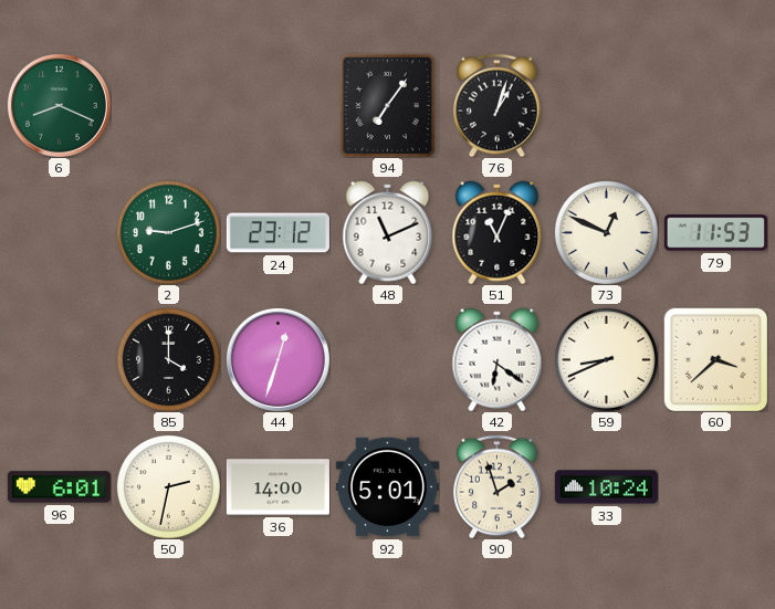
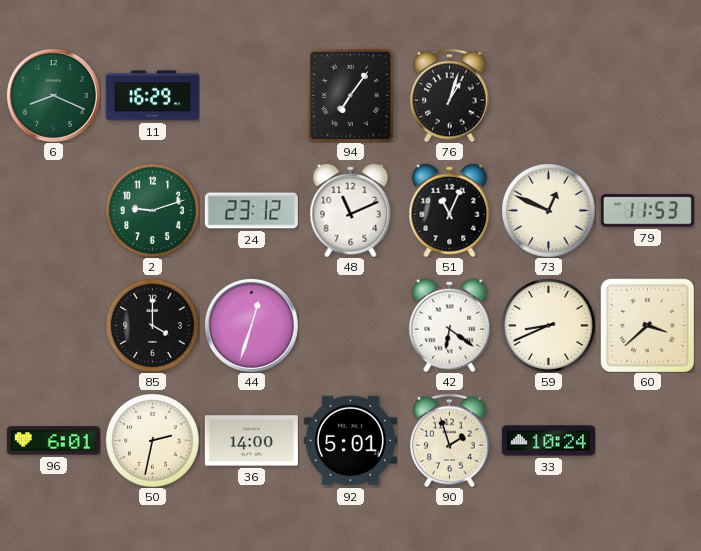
11: none -> 16:29
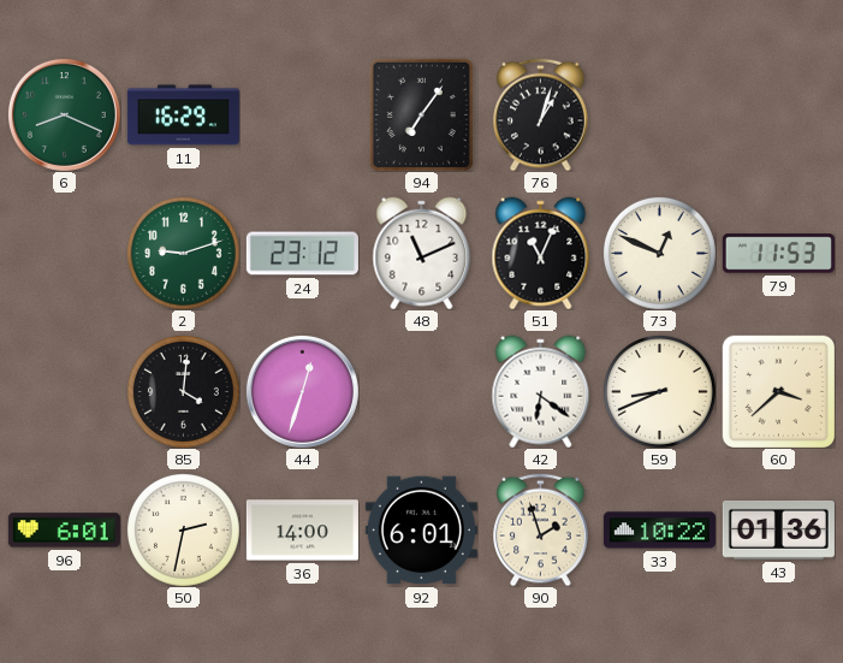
85: 4:00 -> 4:01
92: 5:01 -> 6:01
33: 10:24 -> 10:22
43: none -> 01:36
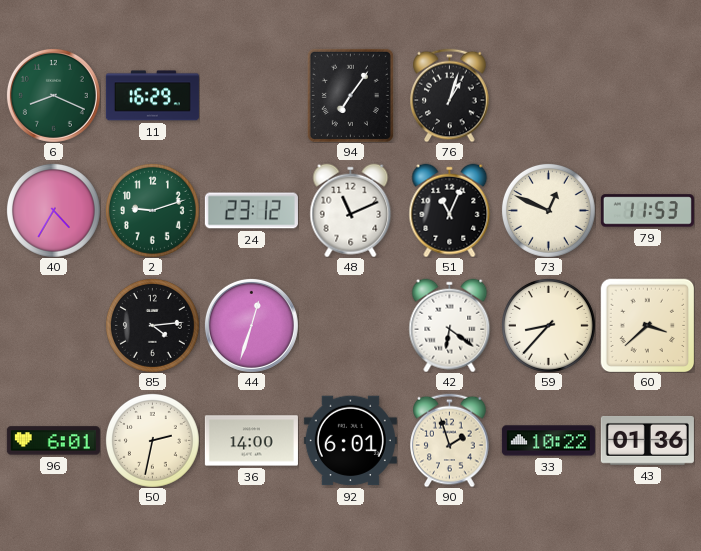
40: none -> 4:35
85: 4:01 -> 4:14
59: 8:41 -> 8:37
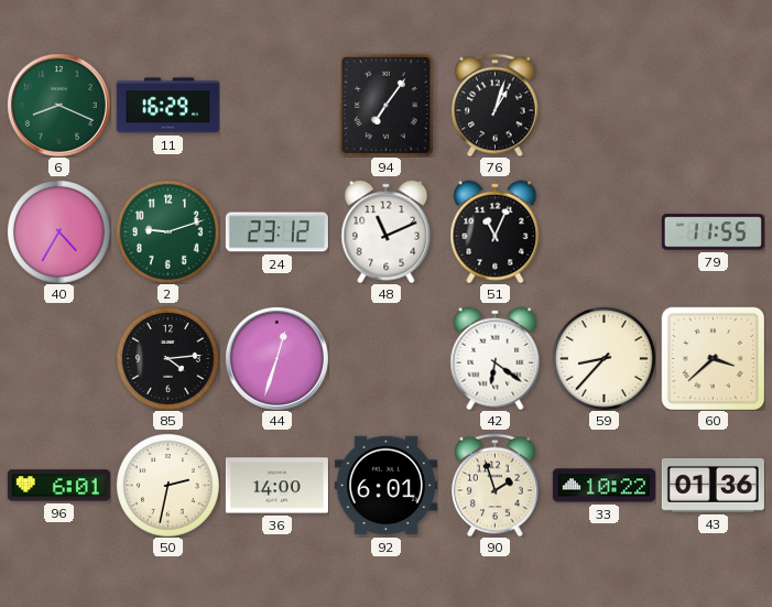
73: 12:49 -> none
79: 11:53 -> 11:55
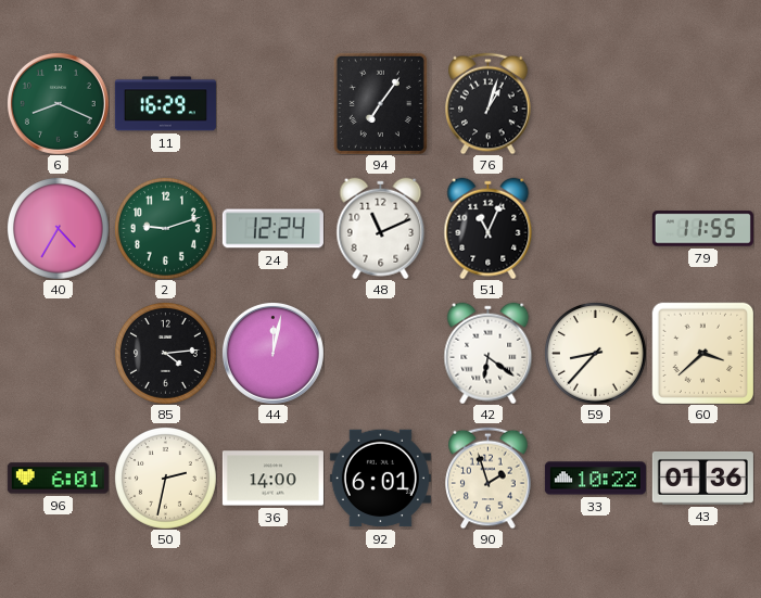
24: 23:12 -> 12:24
44: 12:33 -> 12:02
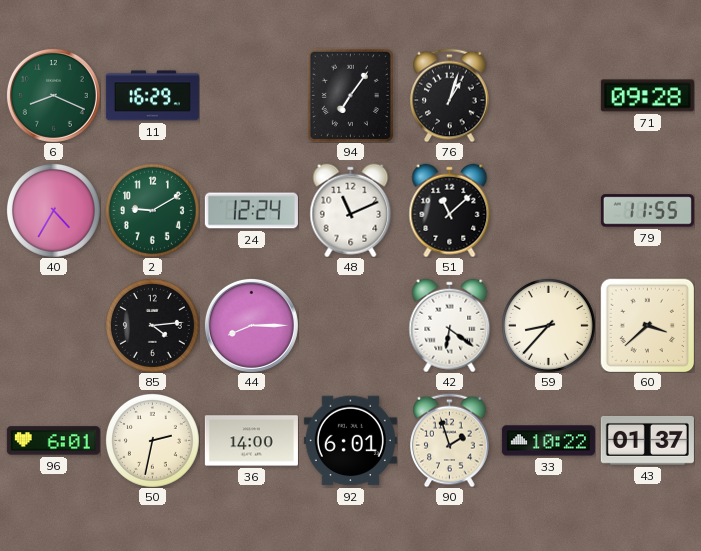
71: none -> 09:28
2: 9:12 -> 9:10
51: 11:04 -> 11:08
44: 12:02 -> 8:15
43: 01:36 -> 01:37
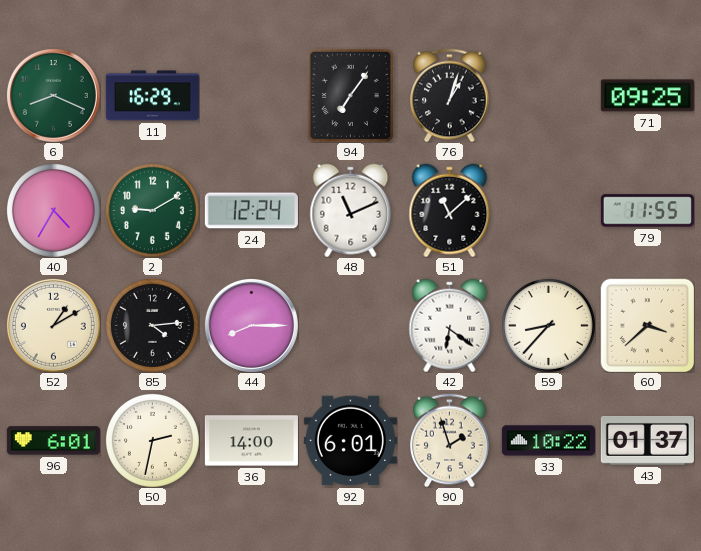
71: 09:28 -> 09:25
52: none -> 1:10
